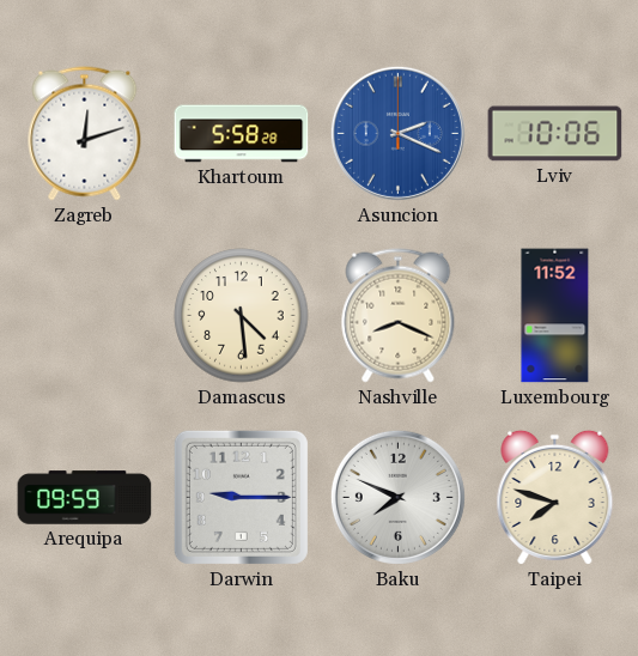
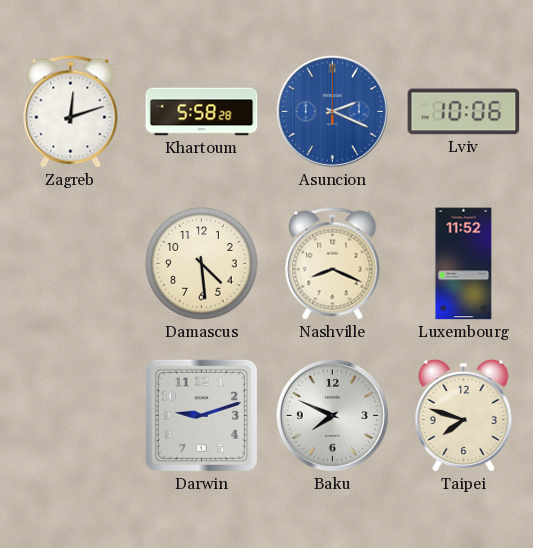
Arequipa: 09:59 -> none
Darwin: 9:15 -> 9:12
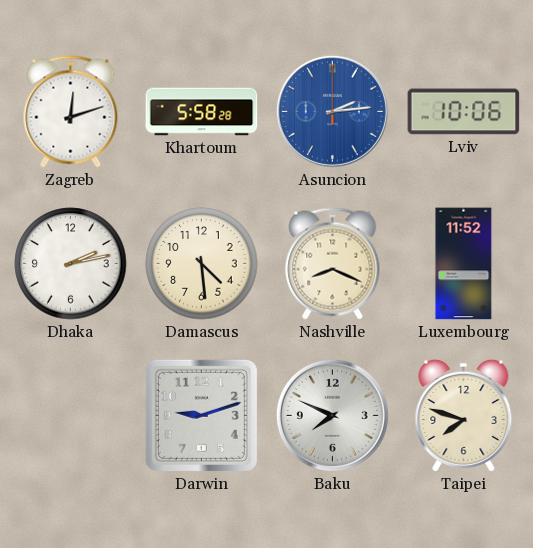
Asuncion: 2:19 -> 2:14
Dhaka: none -> 2:13
